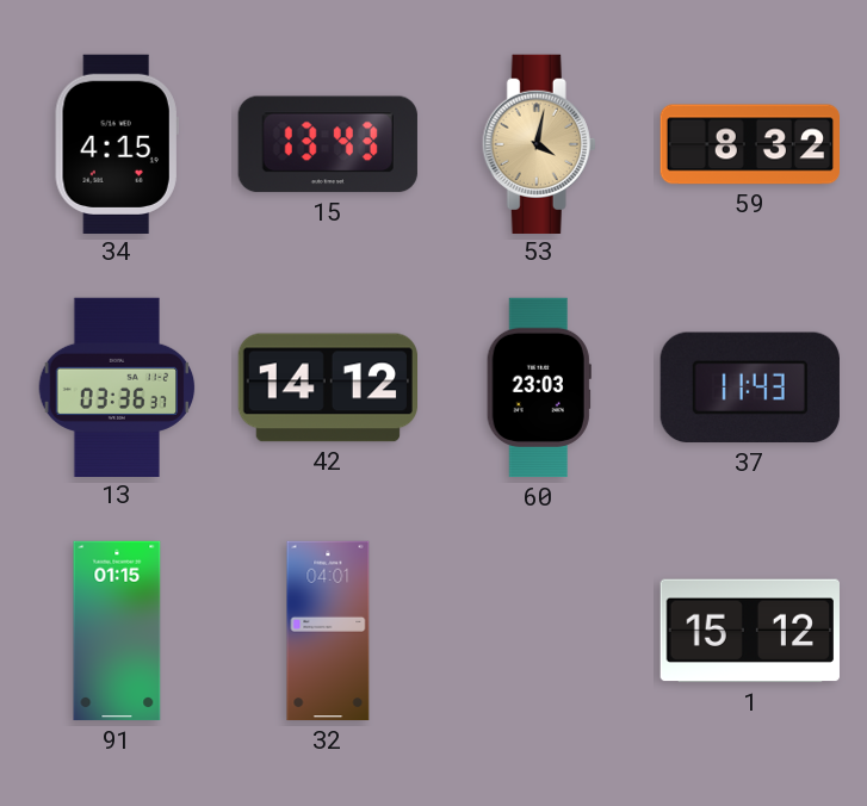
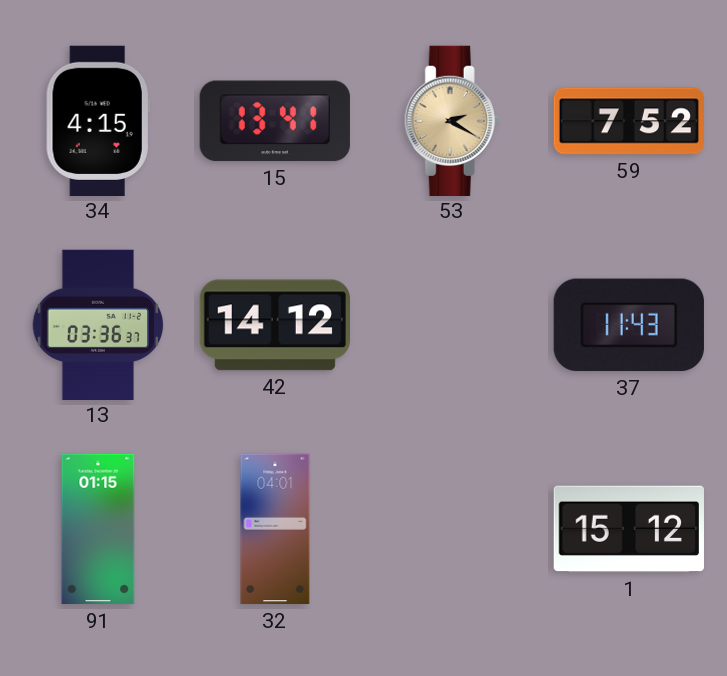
15: 13:43 -> 13:41
53: 4:02 -> 2:20
59: 8:32 -> 7:52
60: 23:03 -> none
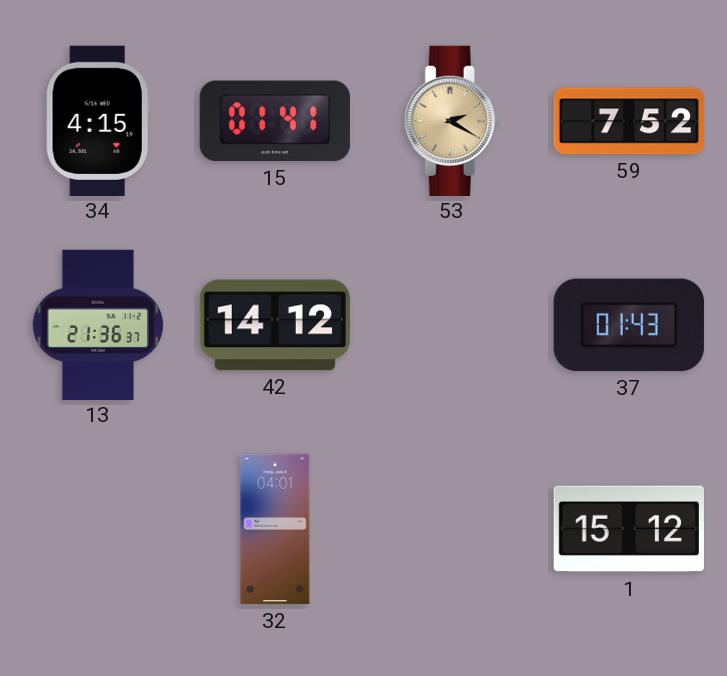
15: 13:41 -> 01:41
13: 03:36 -> 21:36
37: 11:43 -> 01:43
91: 01:15 -> none
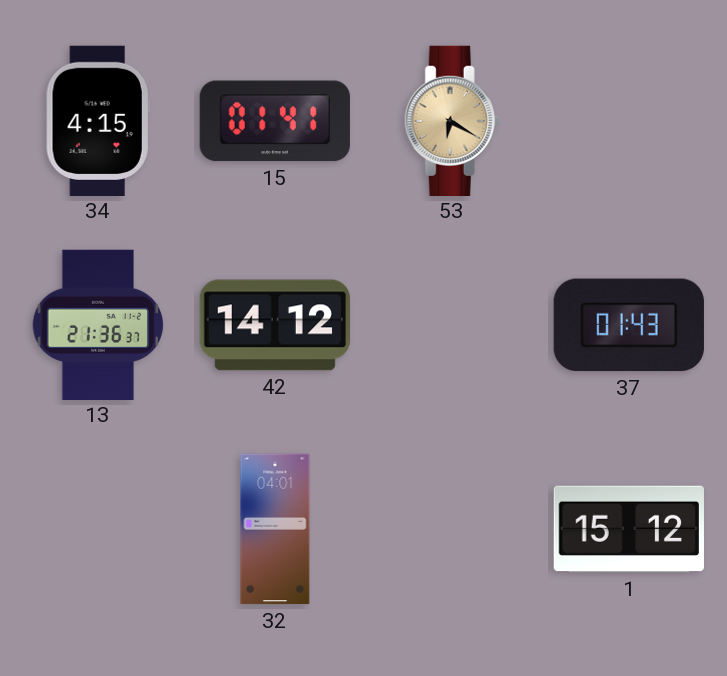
53: 2:20 -> 6:20
59: 7:52 -> none
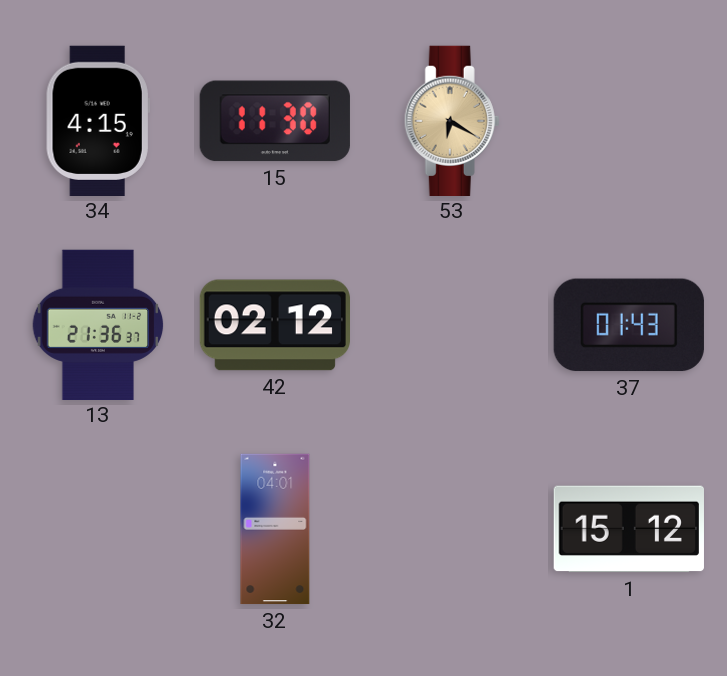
15: 01:41 -> 11:30
42: 14:12 -> 02:12
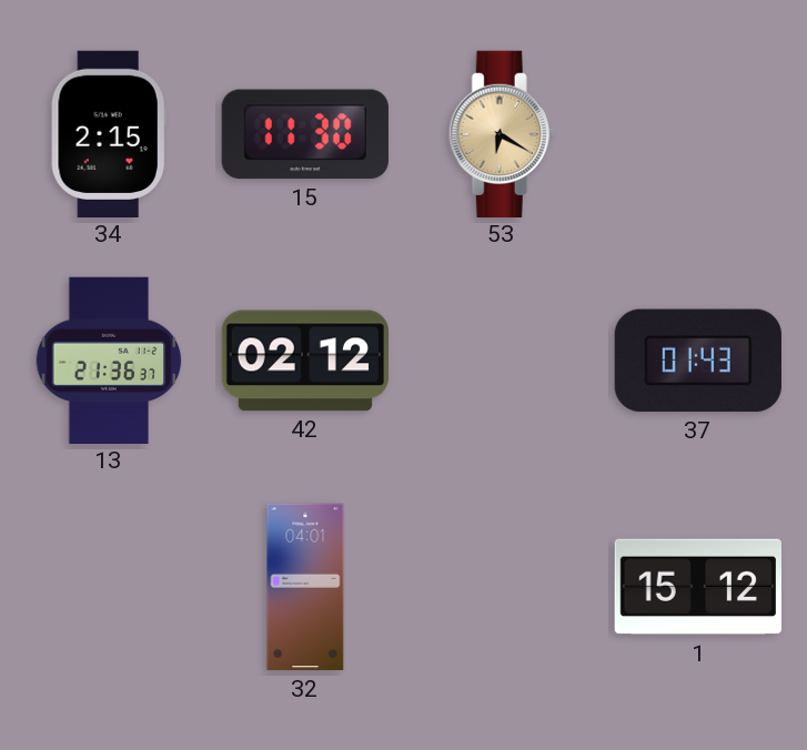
34: 4:15 -> 2:15
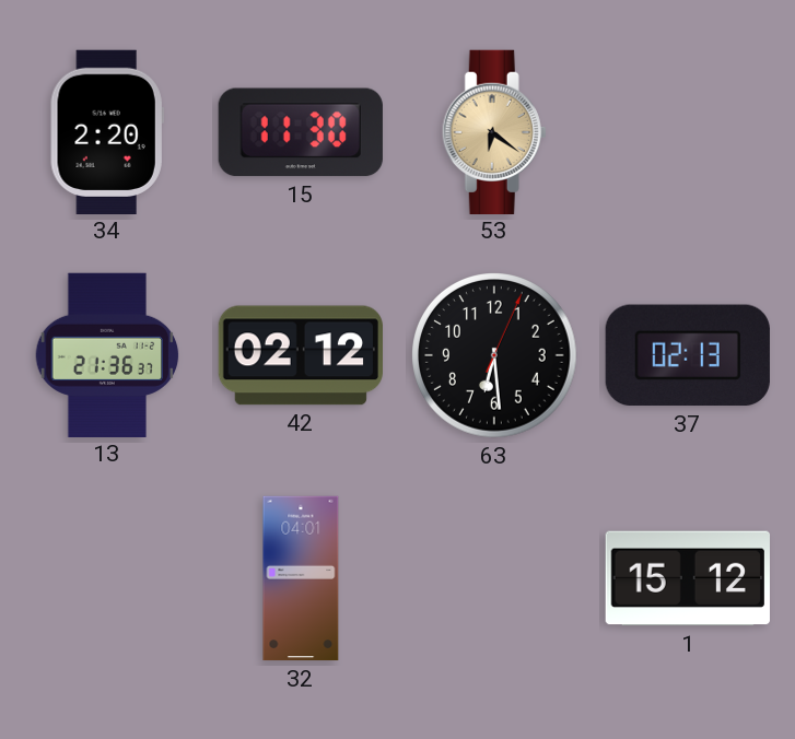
34: 2:15 -> 2:20
53: 6:20 -> 6:21
63: none -> 6:29
37: 01:43 -> 02:13
